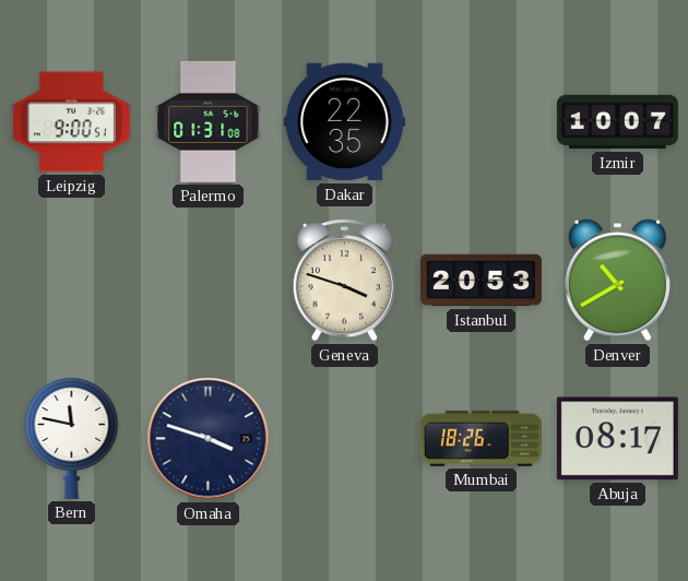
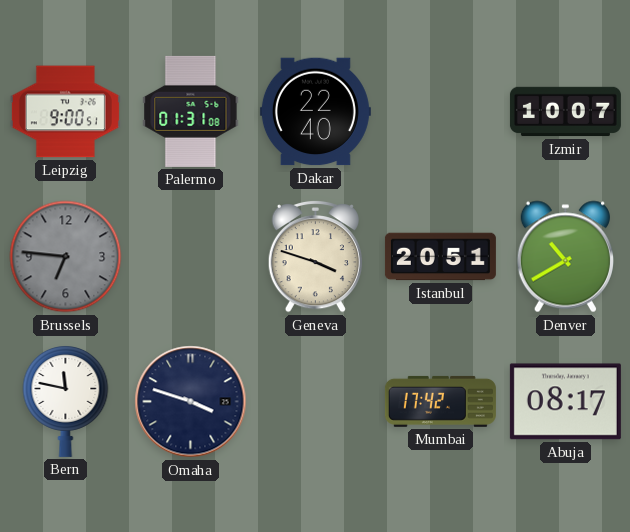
Dakar: 22:35 -> 22:40
Brussels: none -> 6:46
Istanbul: 20:53 -> 20:51
Mumbai: 18:26 -> 17:42
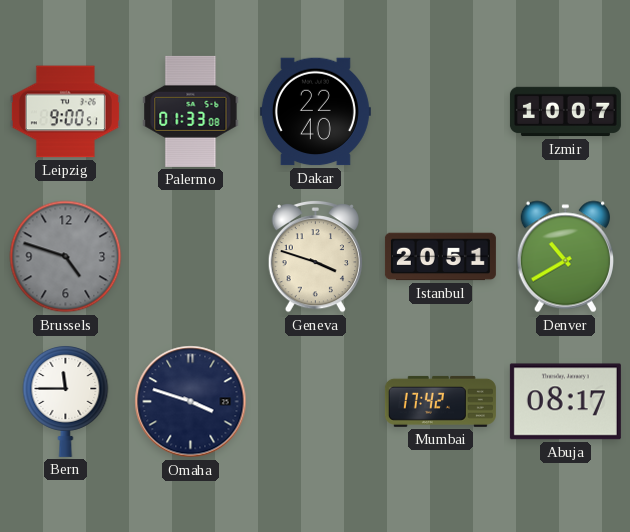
Palermo: 01:31 -> 01:33
Brussels: 6:46 -> 4:48
Bern: 11:47 -> 11:45
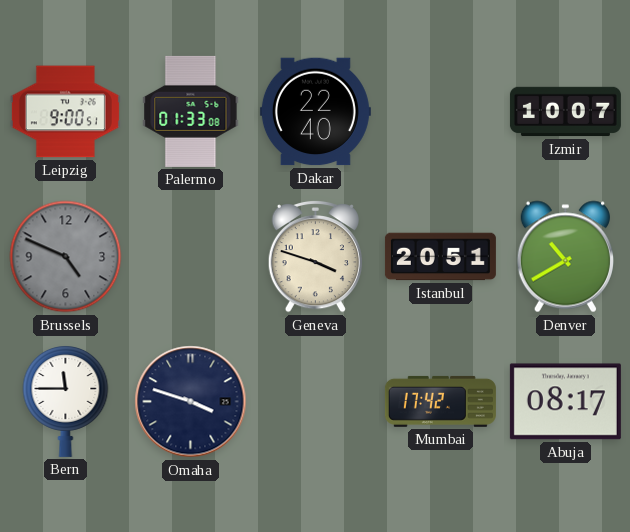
Brussels: 4:48 -> 4:49
